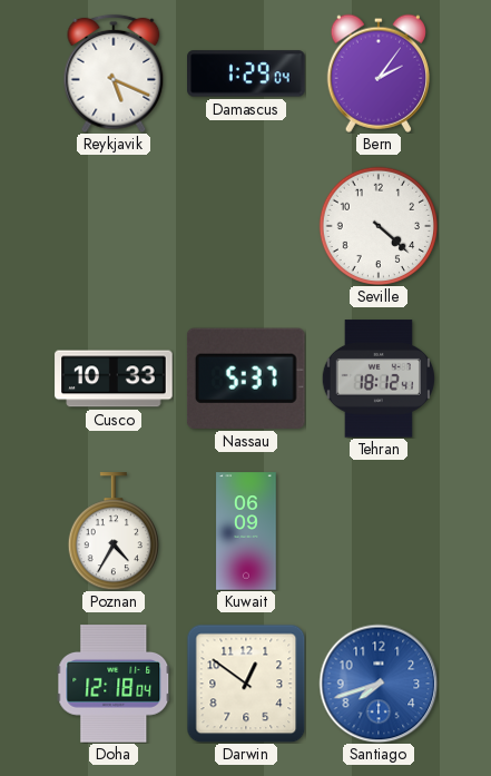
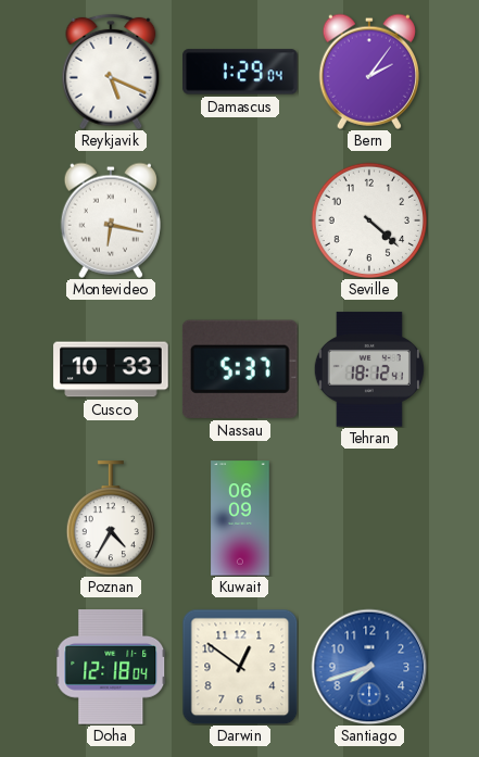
Montevideo: none -> 6:17
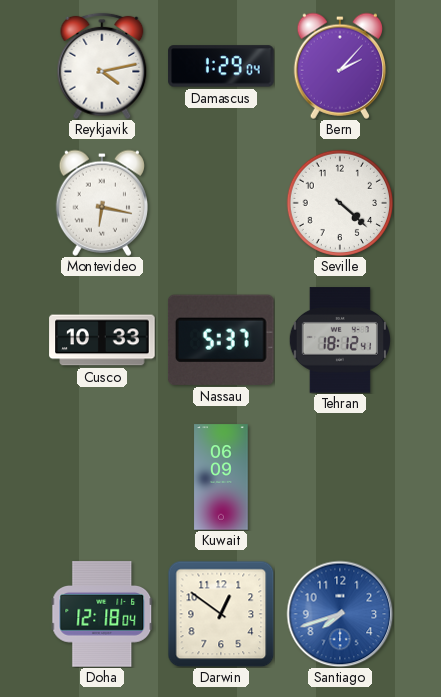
Reykjavik: 5:19 -> 4:13
Bern: 2:06 -> 2:07
Poznan: 4:35 -> none
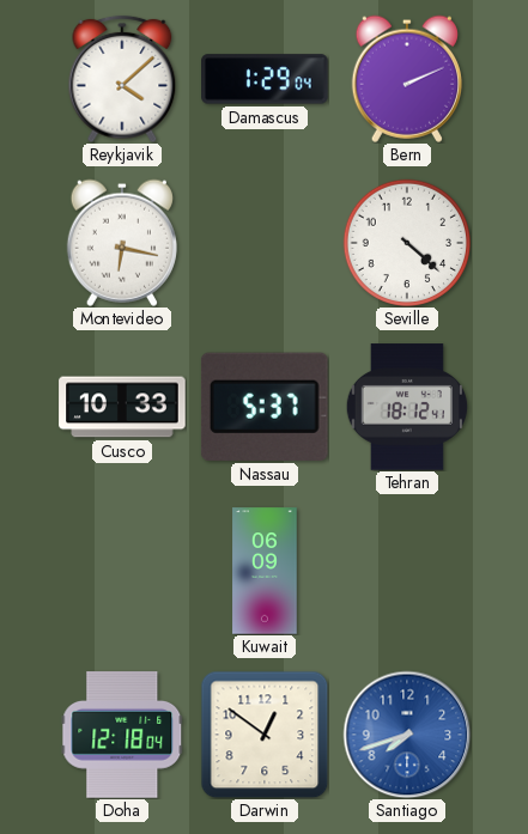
Reykjavik: 4:13 -> 4:08
Bern: 2:07 -> 2:11
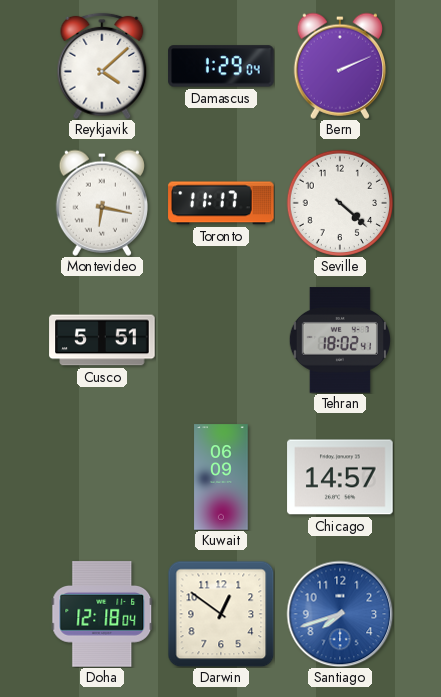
Toronto: none -> 11:17
Cusco: 10:33 -> 5:51
Nassau: 5:37 -> none
Tehran: 18:12 -> 18:02
Chicago: none -> 14:57
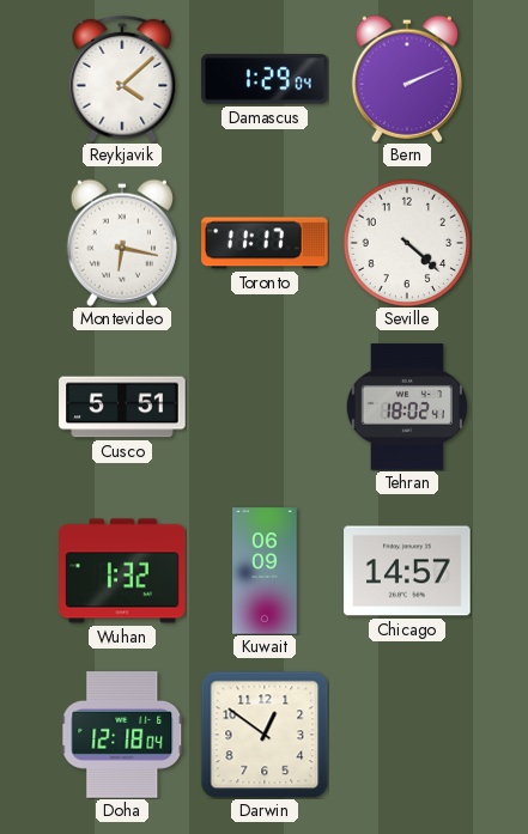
Wuhan: none -> 1:32
Santiago: 7:42 -> none
